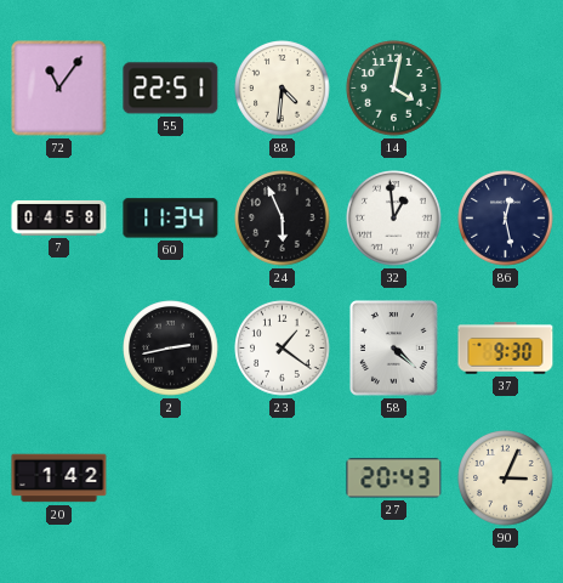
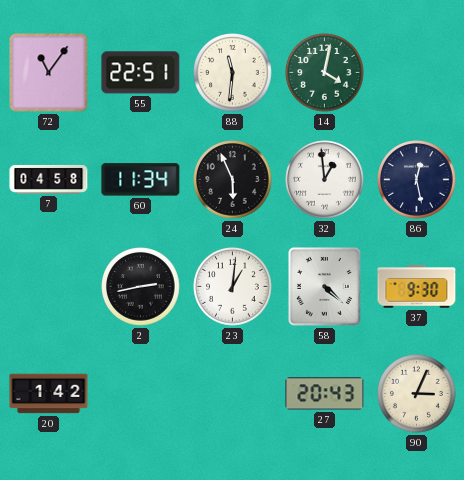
88: 4:31 -> 11:31
23: 1:21 -> 1:01
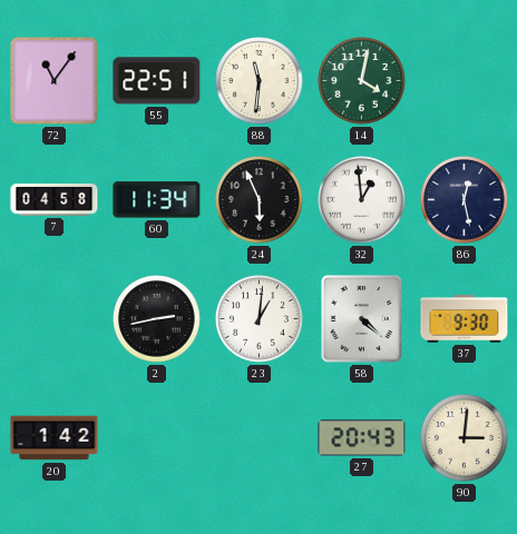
90: 3:04 -> 3:01
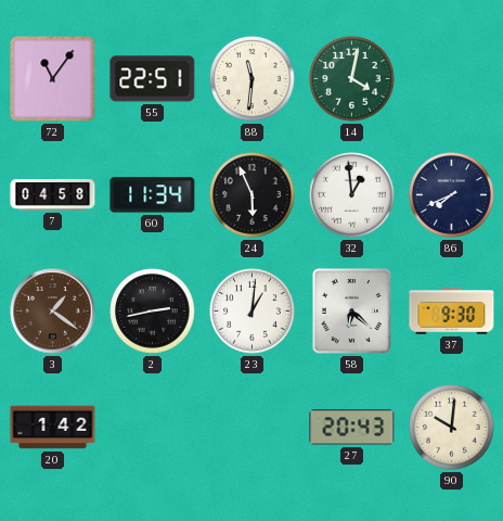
86: 12:28 -> 7:41
3: none -> 1:21
58: 4:22 -> 6:22
90: 3:01 -> 10:01
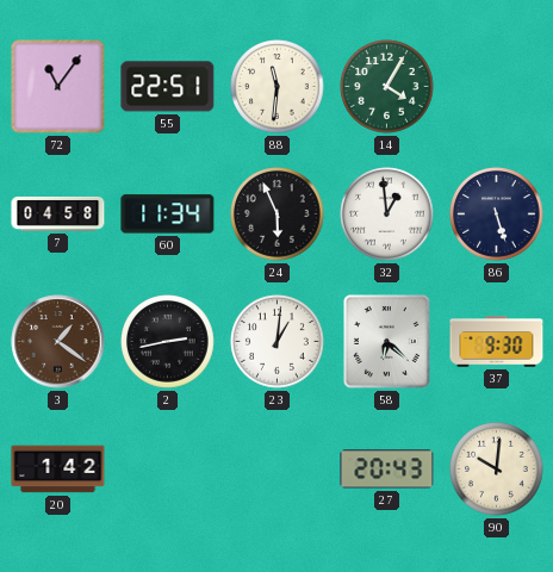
14: 4:02 -> 4:05
86: 7:41 -> 5:27
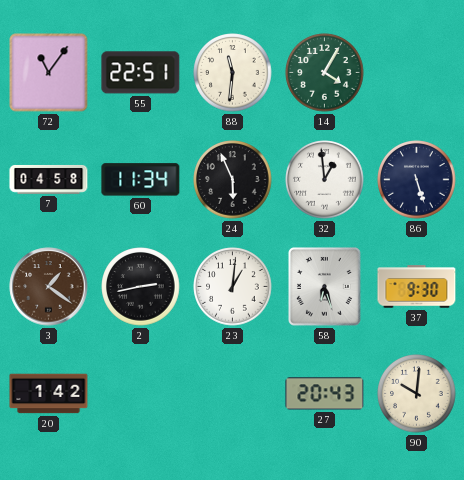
58: 6:22 -> 6:27
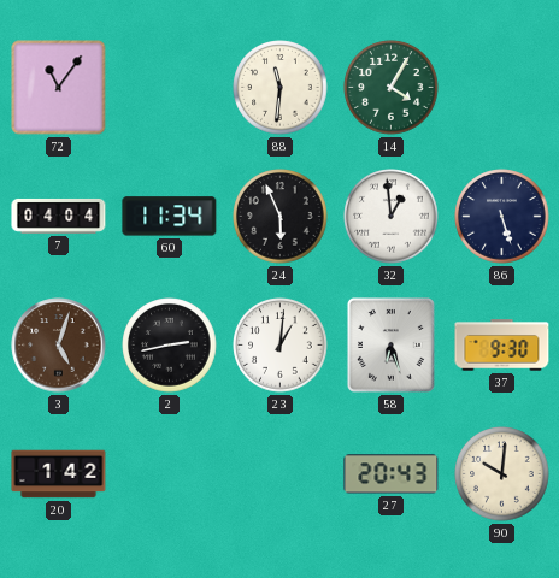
55: 22:51 -> none
7: 04:58 -> 04:04
3: 1:21 -> 5:03
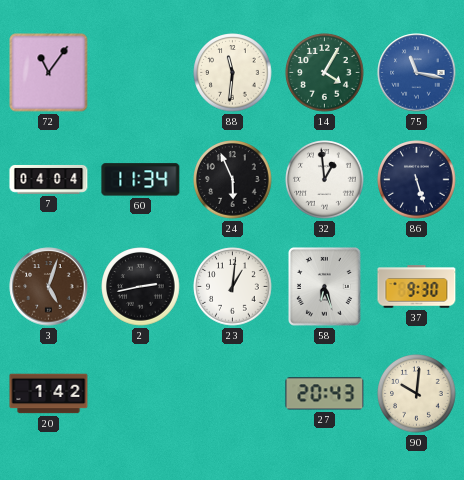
75: none -> 11:17
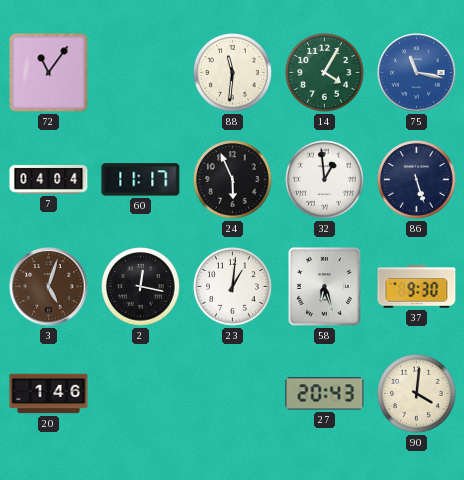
60: 11:34 -> 11:17
2: 2:43 -> 12:17
20: 1:42 -> 1:46
90: 10:01 -> 4:01
